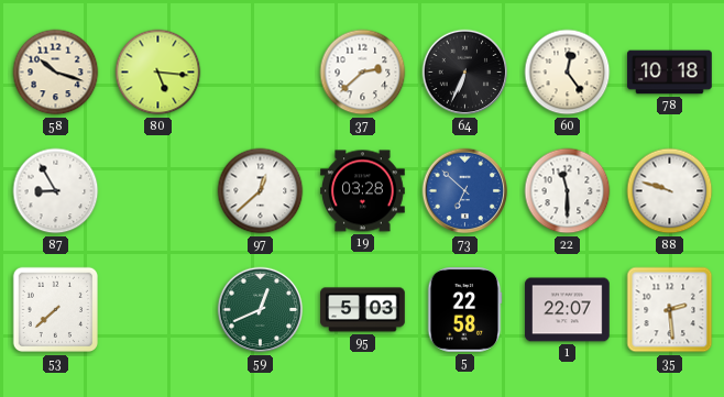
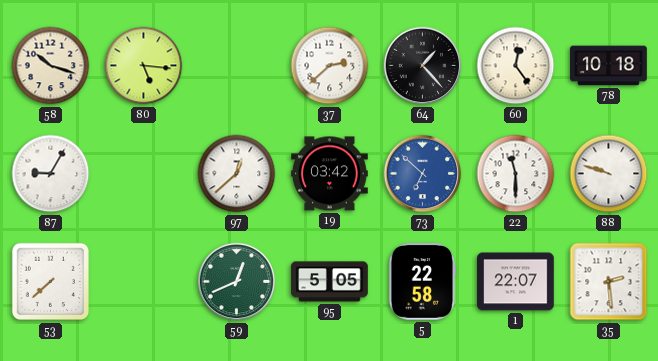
64: 6:34 -> 1:23
87: 8:55 -> 9:05
19: 03:28 -> 03:42
95: 5:03 -> 5:05
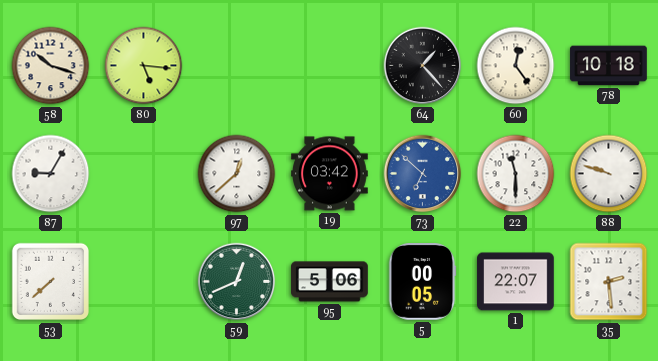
37: 2:38 -> none
95: 5:05 -> 5:06
5: 22:58 -> 00:05
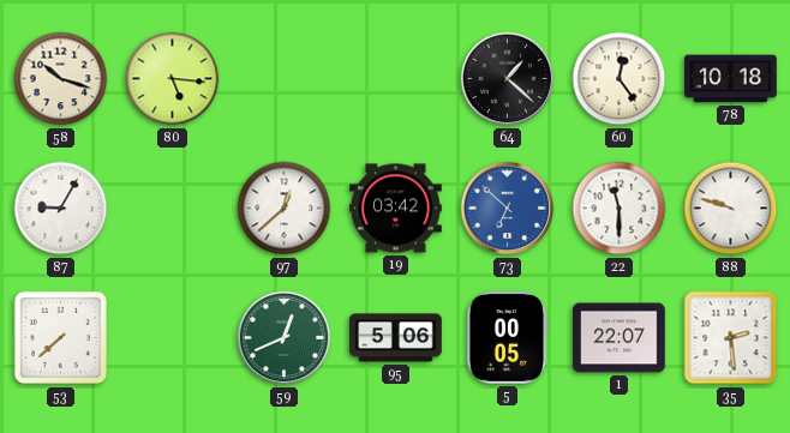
64: 1:23 -> 1:22
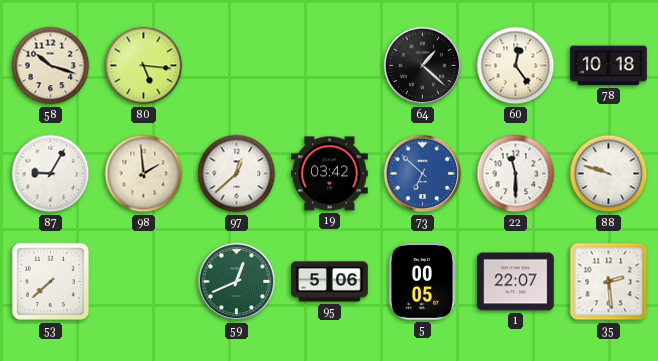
98: none -> 1:59
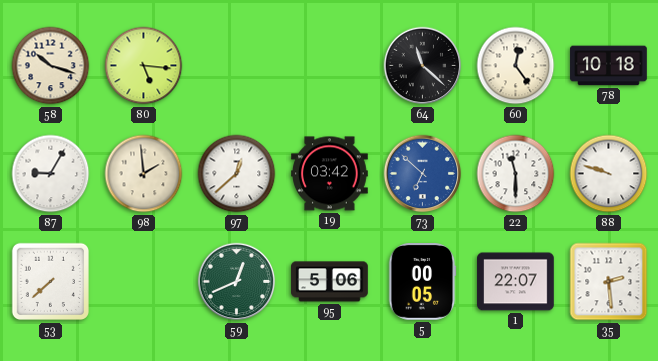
64: 1:22 -> 11:22
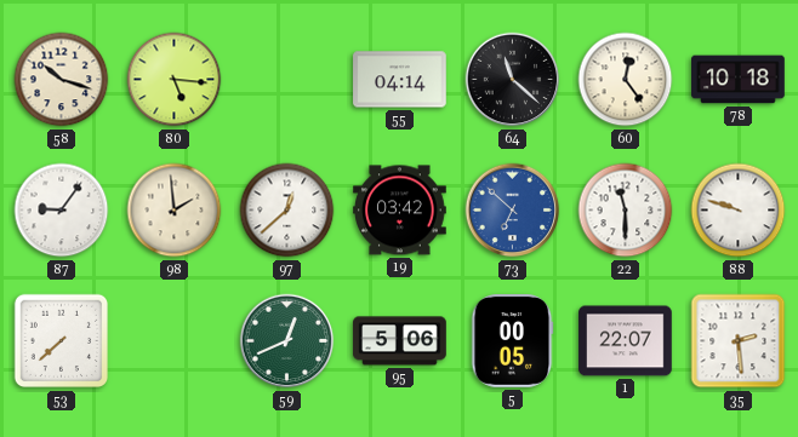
55: none -> 04:14
87: 9:05 -> 9:06
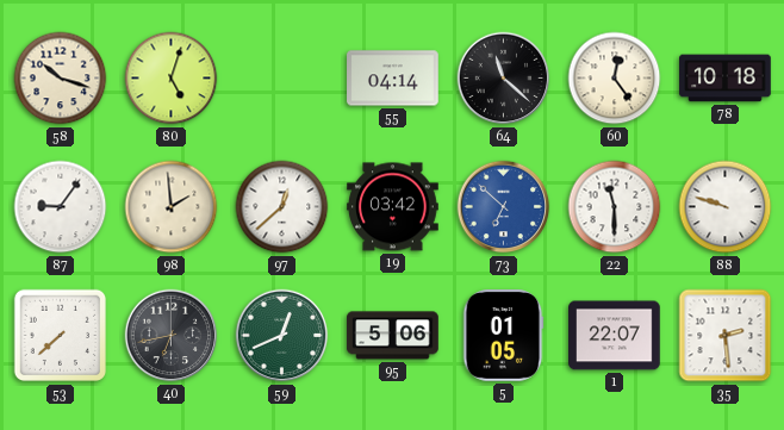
80: 5:16 -> 5:03
40: none -> 6:43
5: 00:05 -> 01:05
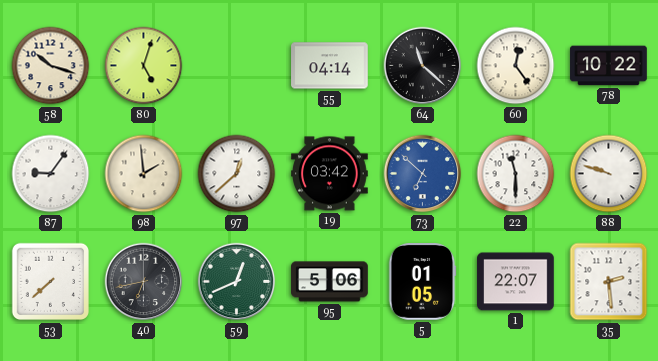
78: 10:18 -> 10:22
